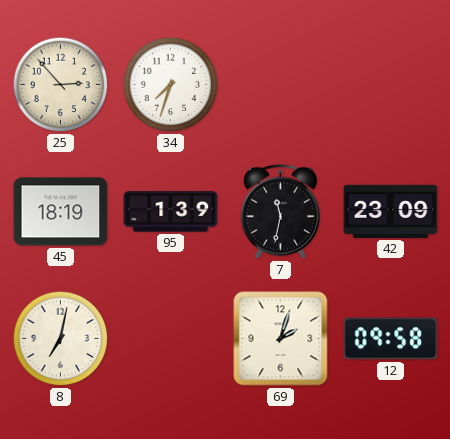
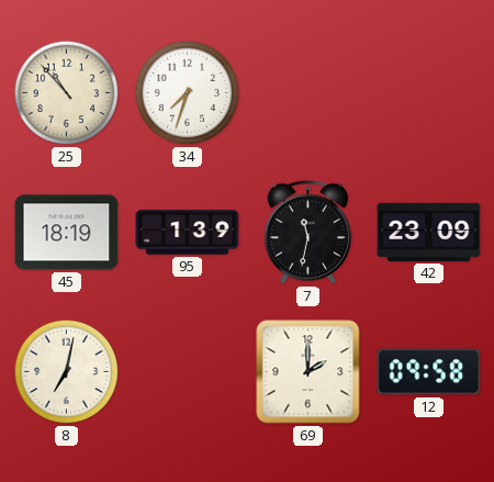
25: 2:53 -> 10:53
69: 2:03 -> 2:00
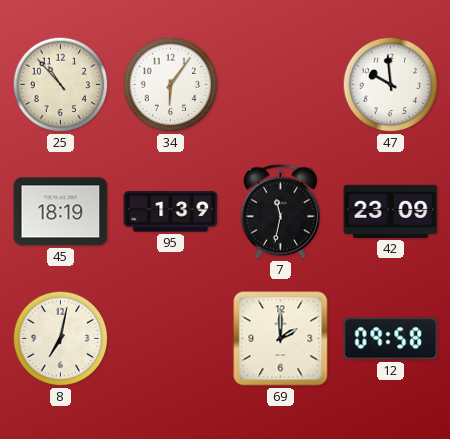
34: 7:33 -> 6:06
47: none -> 9:59
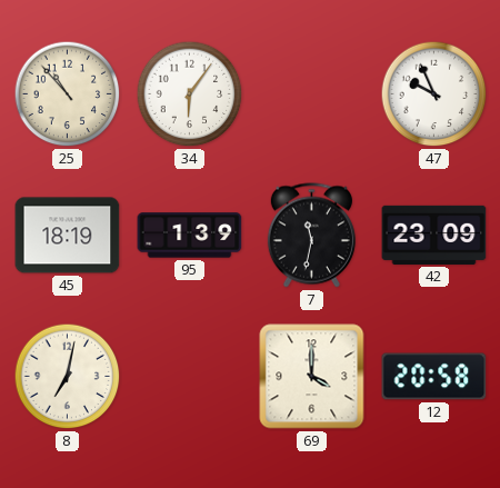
47: 9:59 -> 9:56
69: 2:00 -> 4:00
12: 09:58 -> 20:58
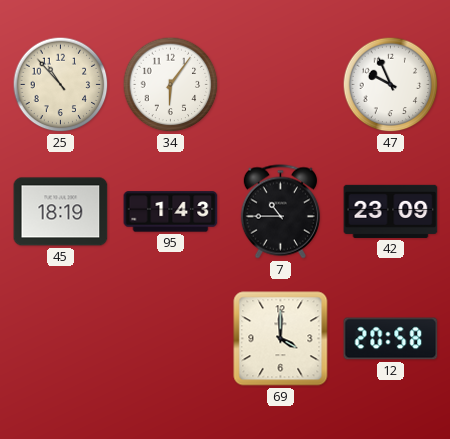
95: 1:39 -> 1:43
7: 11:32 -> 10:45
8: 7:02 -> none
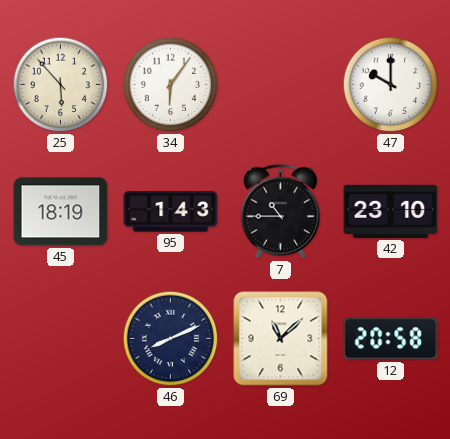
25: 10:53 -> 5:53
47: 9:56 -> 10:00
42: 23:09 -> 23:10
46: none -> 8:11
69: 4:00 -> 11:08
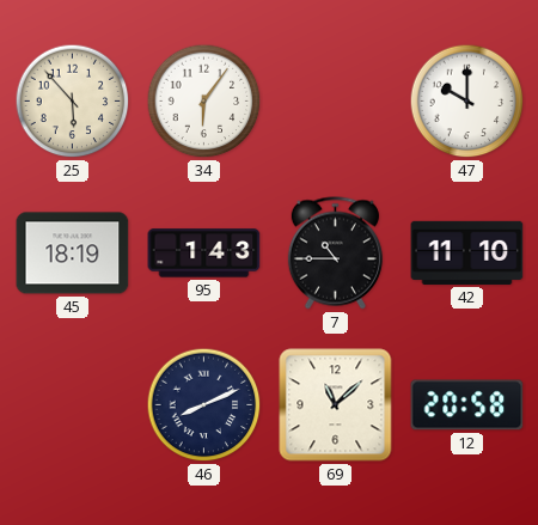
42: 23:10 -> 11:10
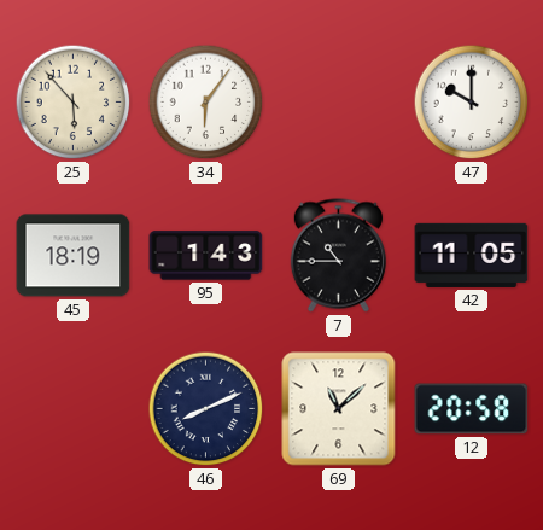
42: 11:10 -> 11:05
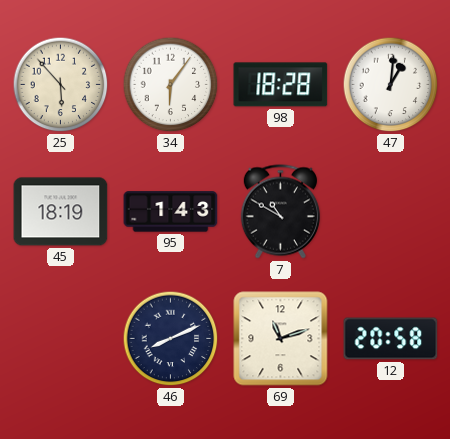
98: none -> 18:28
47: 10:00 -> 1:01
7: 10:45 -> 10:50
42: 11:05 -> none
69: 11:08 -> 11:12
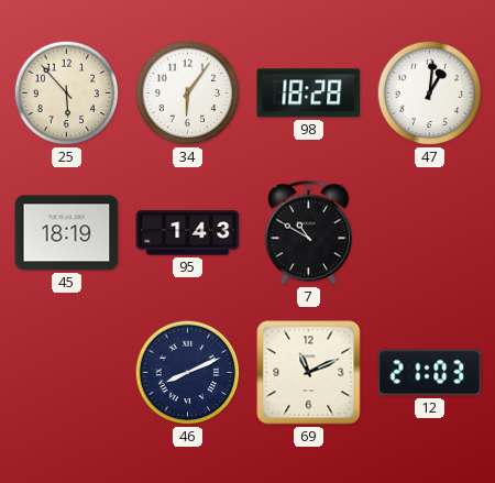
69: 11:12 -> 11:11
12: 20:58 -> 21:03
